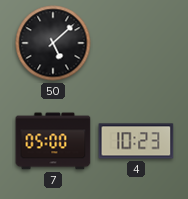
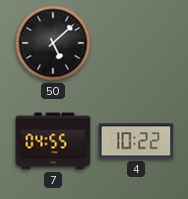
7: 05:00 -> 04:55
4: 10:23 -> 10:22
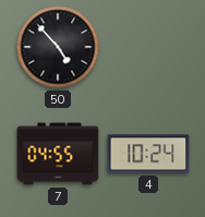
50: 5:08 -> 4:53
4: 10:22 -> 10:24
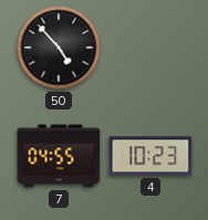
4: 10:24 -> 10:23
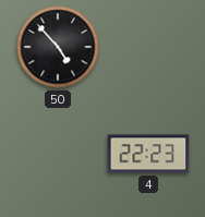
7: 04:55 -> none
4: 10:23 -> 22:23
